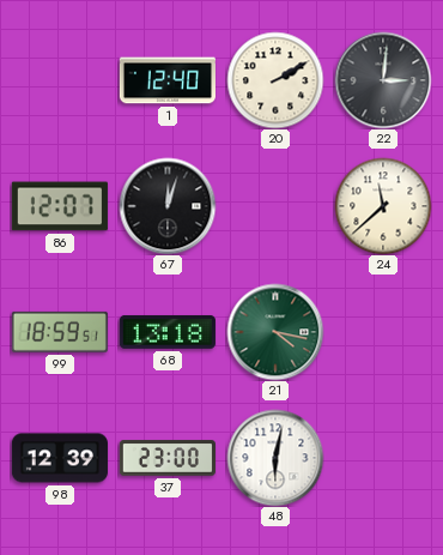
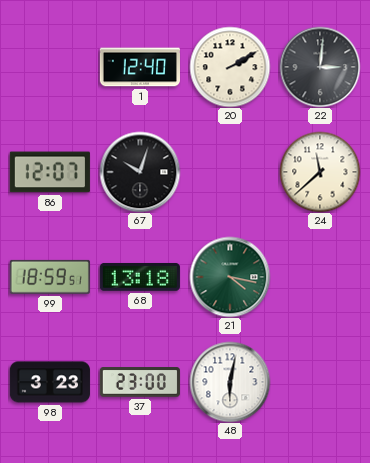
67: 12:03 -> 10:03
98: 12:39 -> 3:23
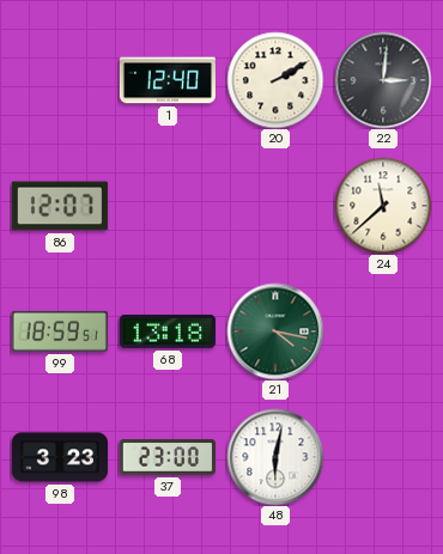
67: 10:03 -> none
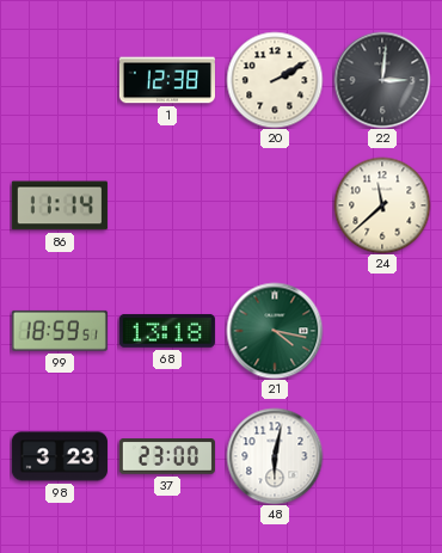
1: 12:40 -> 12:38
86: 12:07 -> 11:14
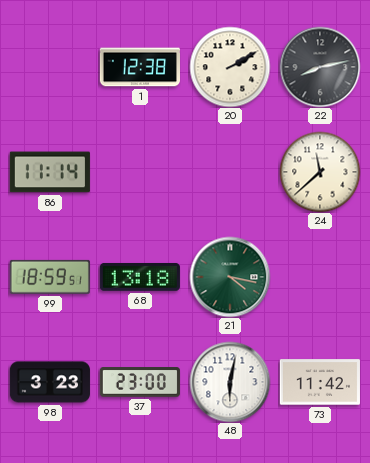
22: 3:01 -> 8:13
73: none -> 11:42
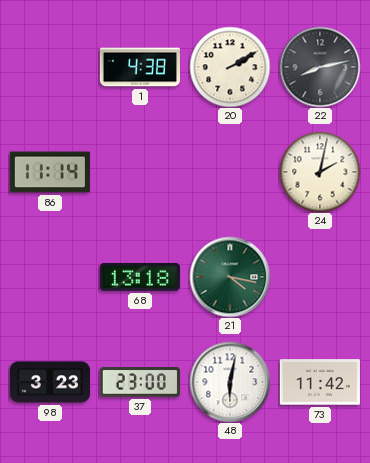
1: 12:38 -> 4:38
24: 11:38 -> 2:02
99: 18:59 -> none
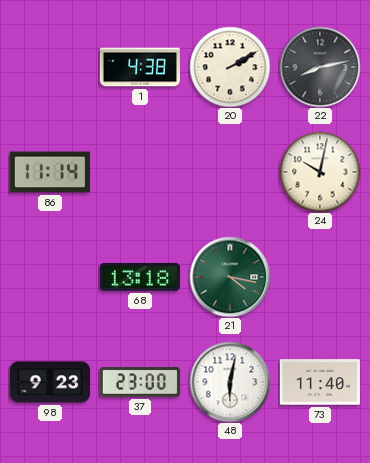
24: 2:02 -> 10:02
98: 3:23 -> 9:23
73: 11:42 -> 11:40
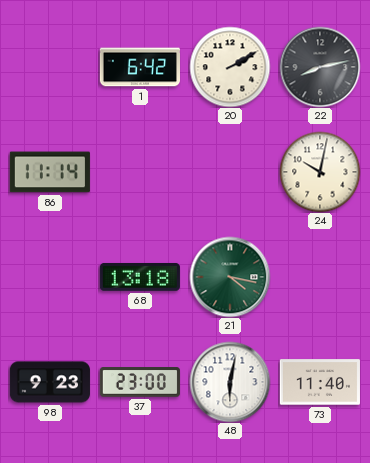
1: 4:38 -> 6:42
